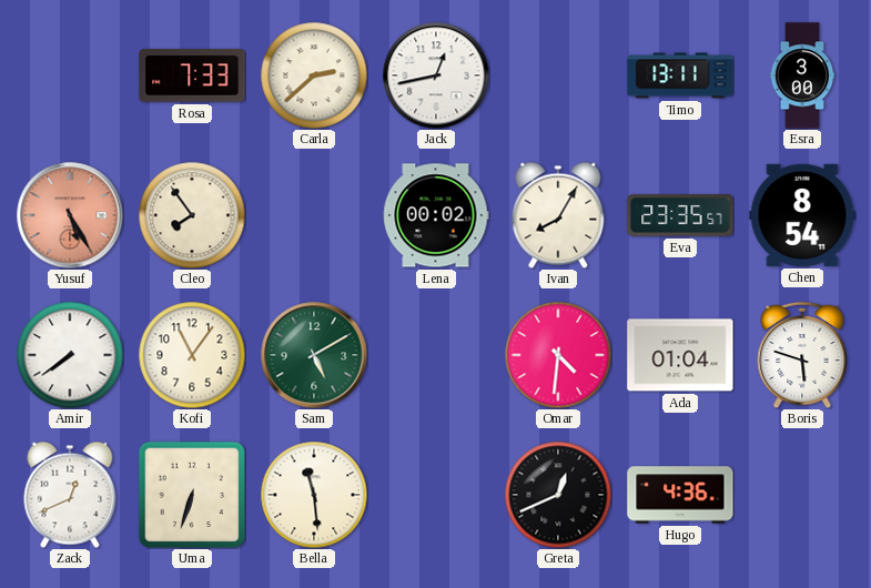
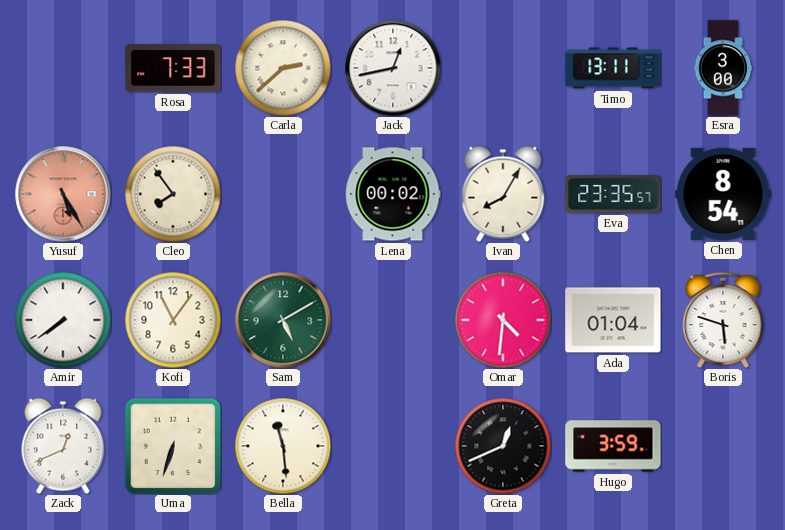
Hugo: 4:36 -> 3:59
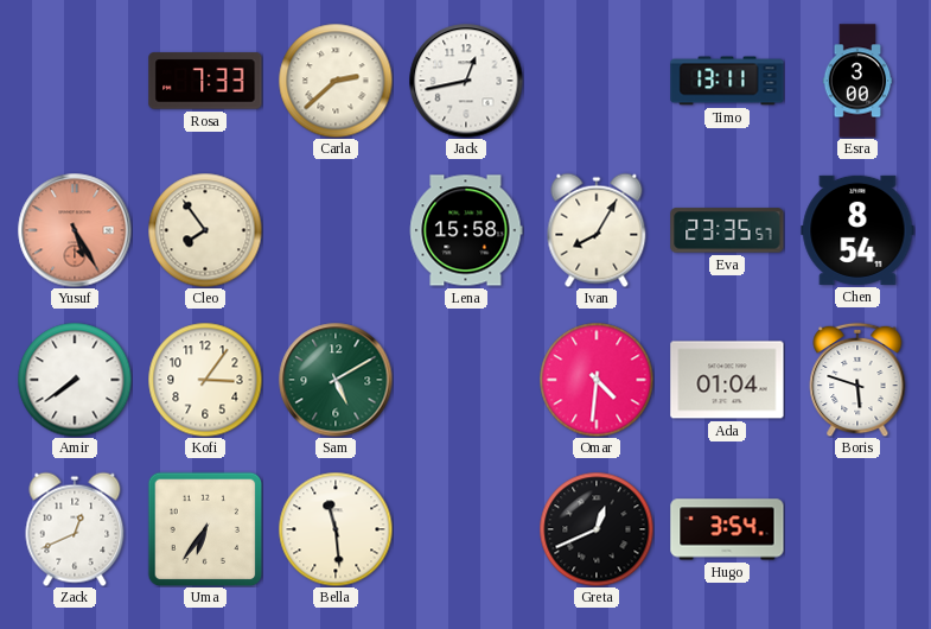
Lena: 00:02 -> 15:58
Kofi: 11:06 -> 3:06
Uma: 6:33 -> 6:36
Hugo: 3:59 -> 3:54
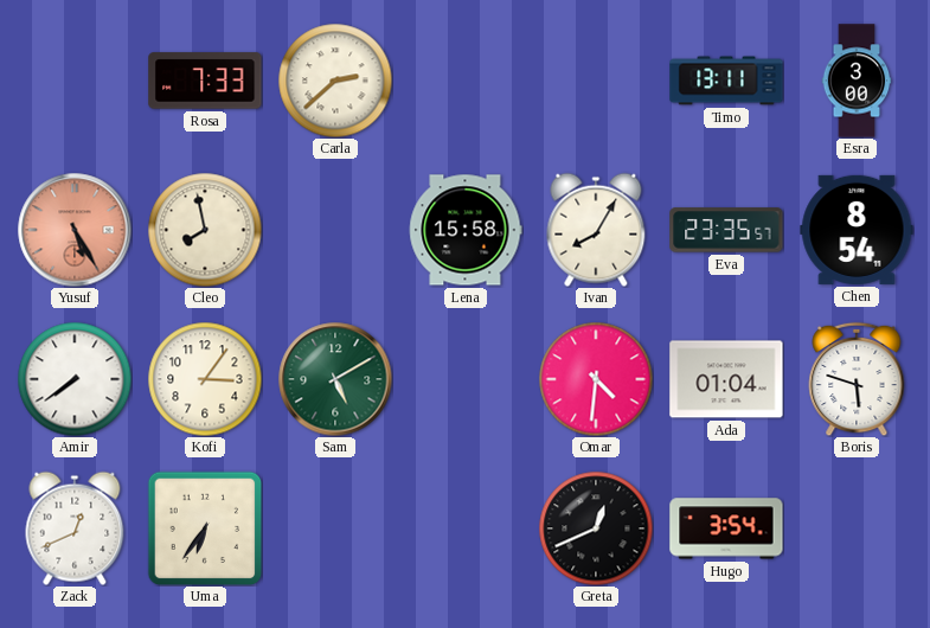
Jack: 12:43 -> none
Cleo: 7:54 -> 7:58
Bella: 11:29 -> none
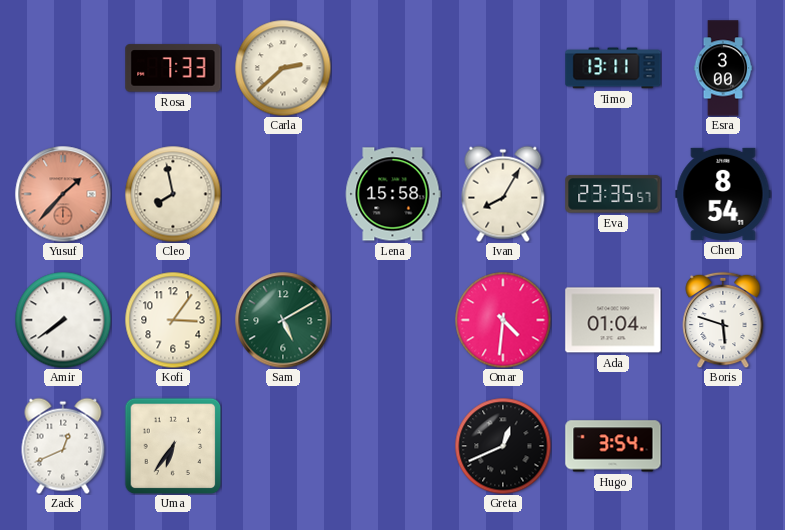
Yusuf: 5:25 -> 1:37
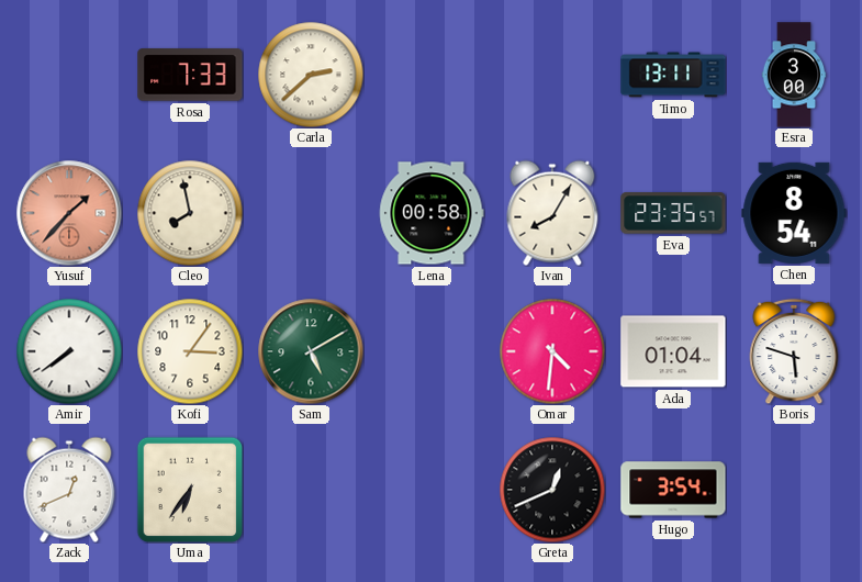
Lena: 15:58 -> 00:58
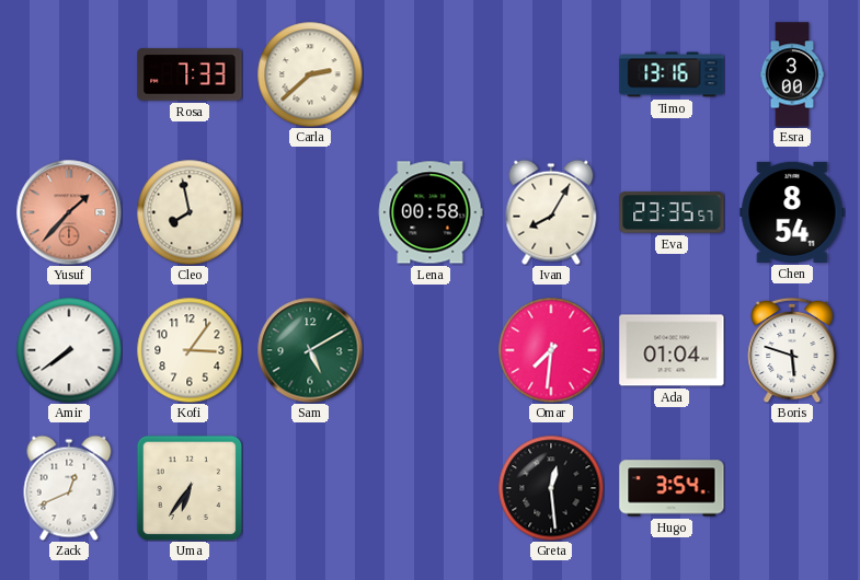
Timo: 13:11 -> 13:16
Omar: 4:31 -> 7:31
Greta: 12:41 -> 12:29
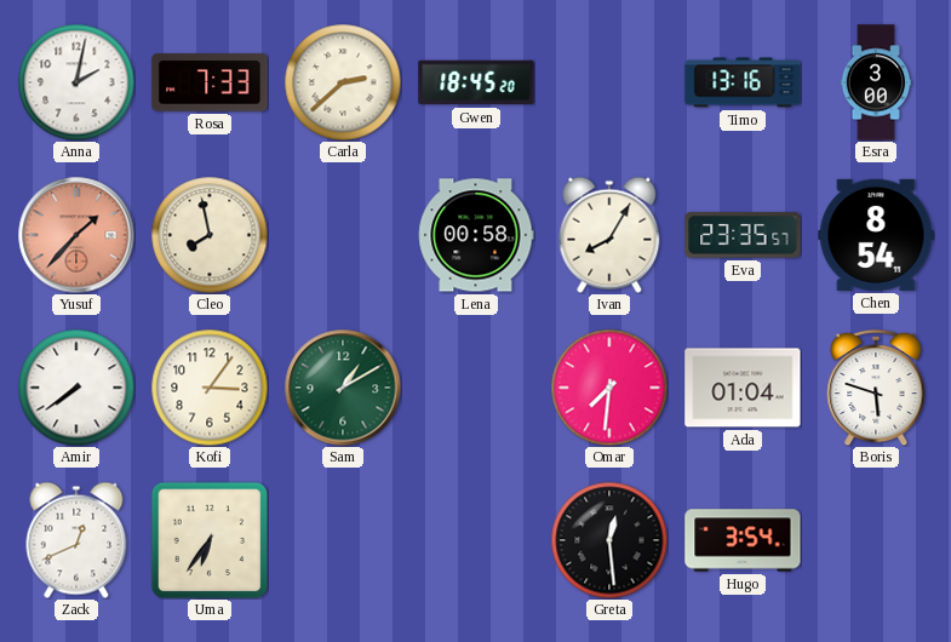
Anna: none -> 2:02
Gwen: none -> 18:45
Sam: 5:10 -> 1:10
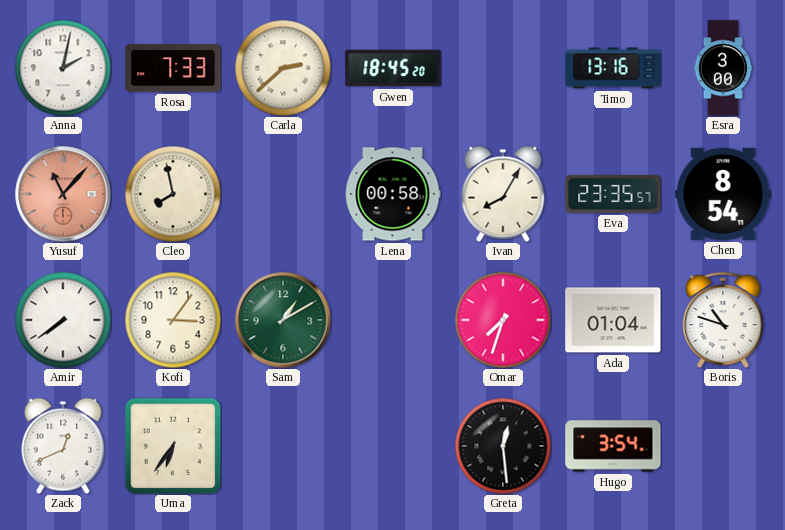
Yusuf: 1:37 -> 11:07
Omar: 7:31 -> 7:33
Boris: 5:48 -> 10:48
